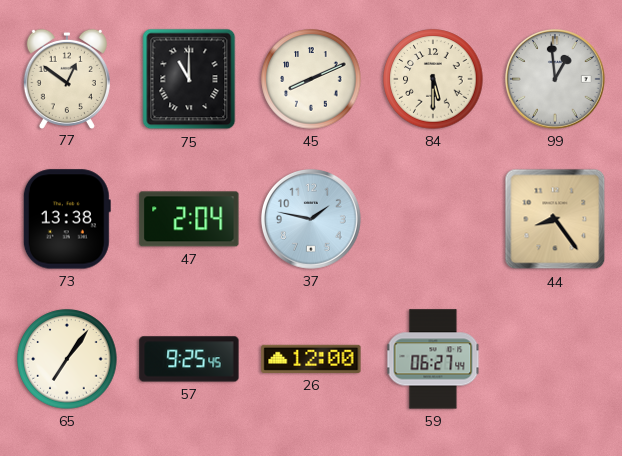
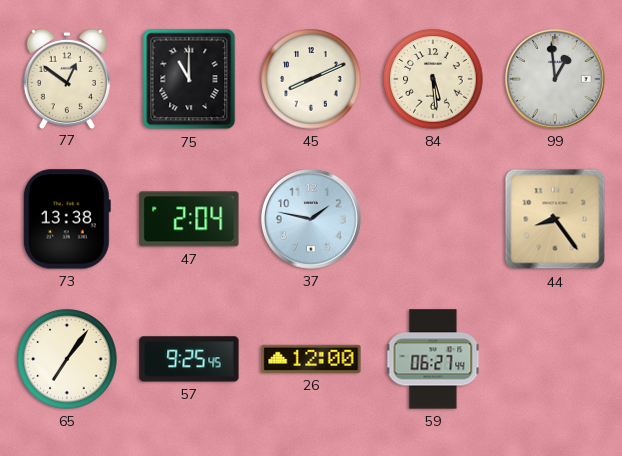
84: 5:30 -> 5:29
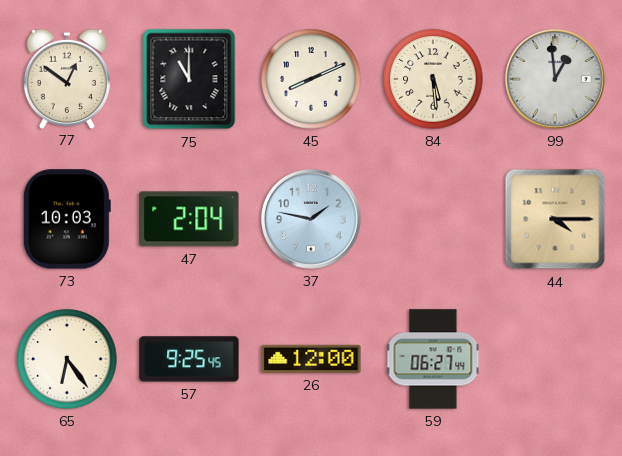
73: 13:38 -> 10:03
44: 8:24 -> 4:15
65: 7:06 -> 6:24
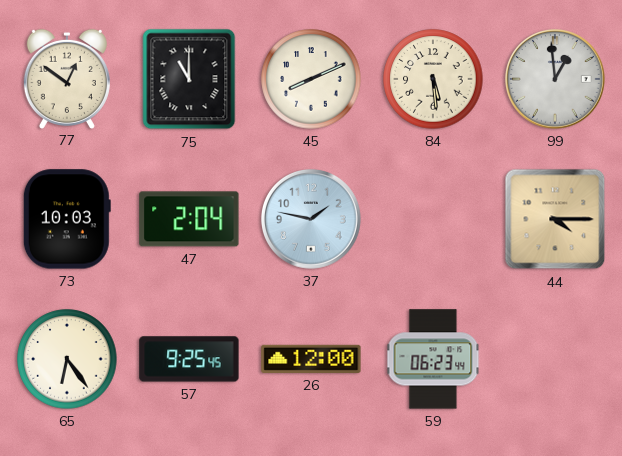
59: 06:27 -> 06:23
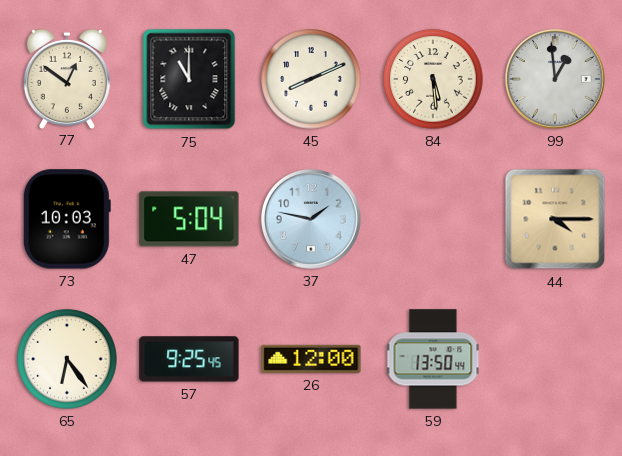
47: 2:04 -> 5:04
59: 06:23 -> 13:50
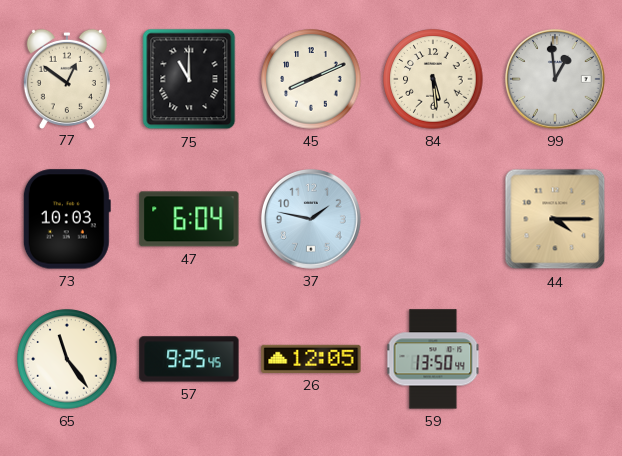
47: 5:04 -> 6:04
65: 6:24 -> 11:24
26: 12:00 -> 12:05
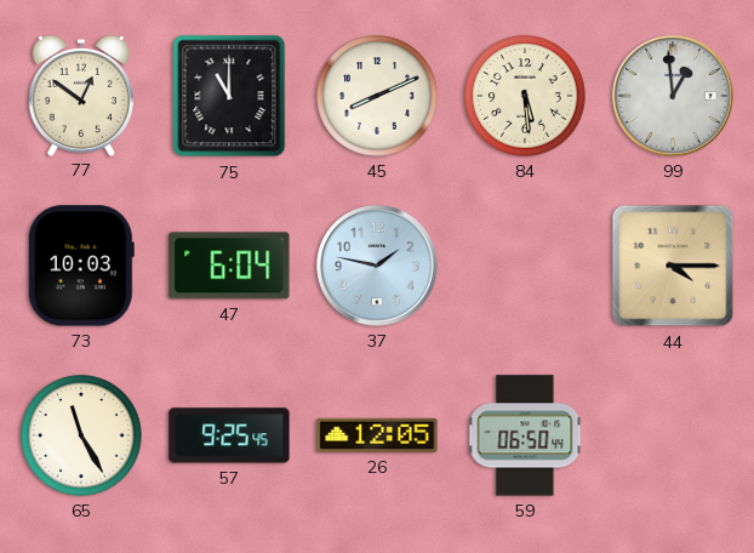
65: 11:24 -> 11:25
59: 13:50 -> 06:50
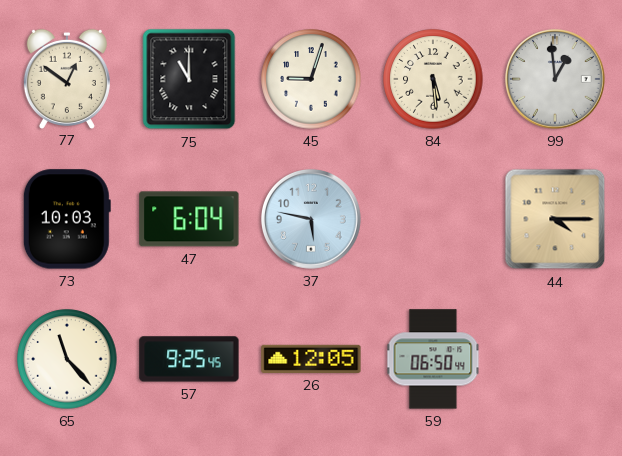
45: 8:11 -> 9:03
37: 1:47 -> 5:47
65: 11:25 -> 11:23
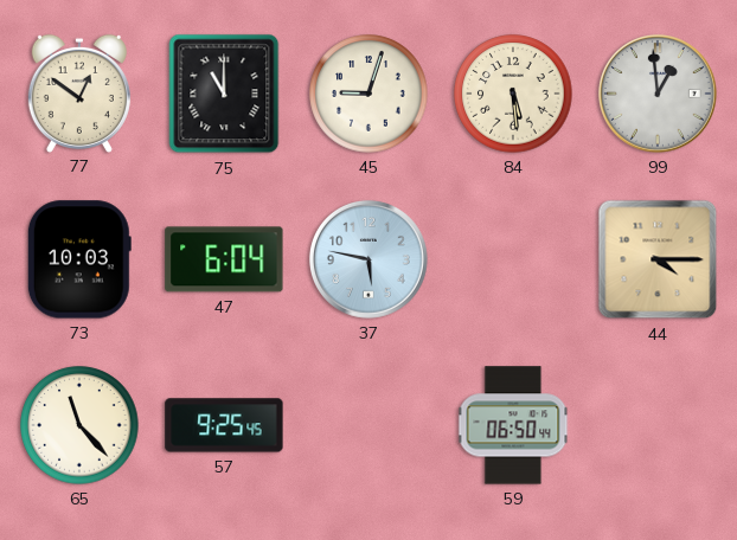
26: 12:05 -> none
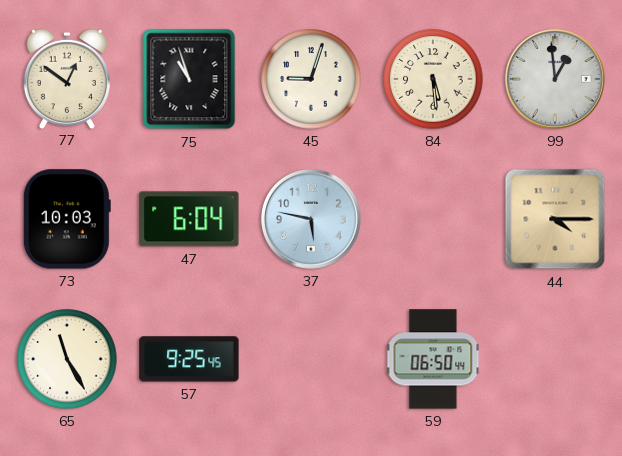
75: 11:00 -> 10:57
65: 11:23 -> 11:25
